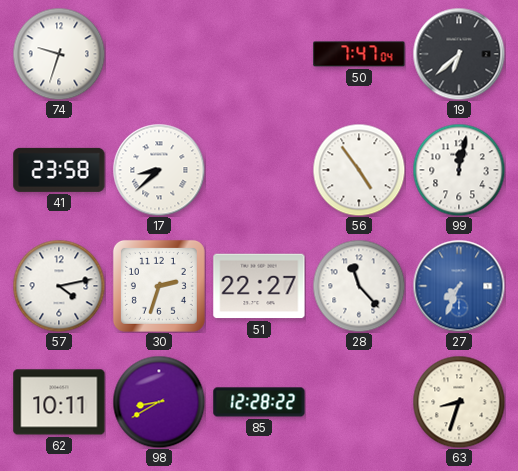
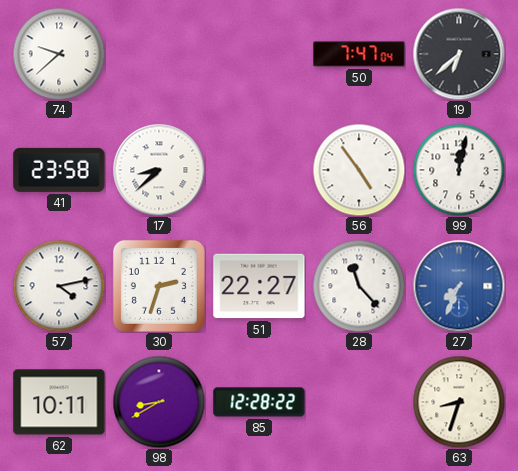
74: 9:33 -> 9:38
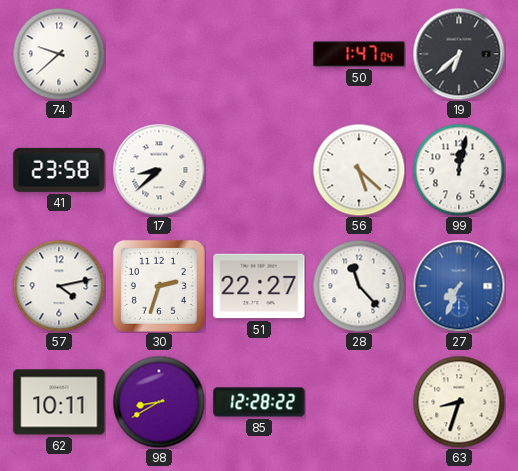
50: 7:47 -> 1:47
56: 4:54 -> 5:22
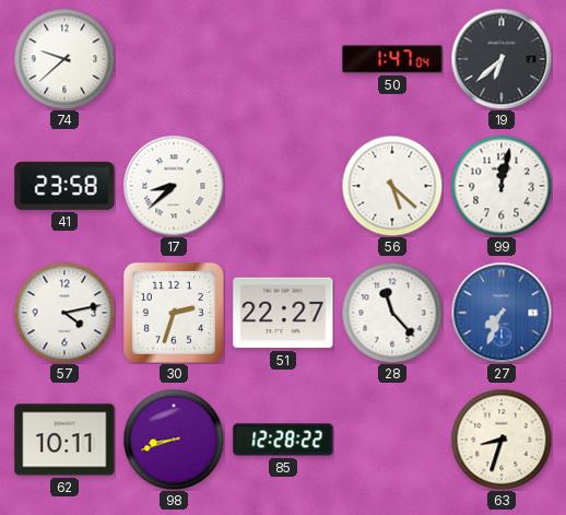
98: 8:40 -> 8:42
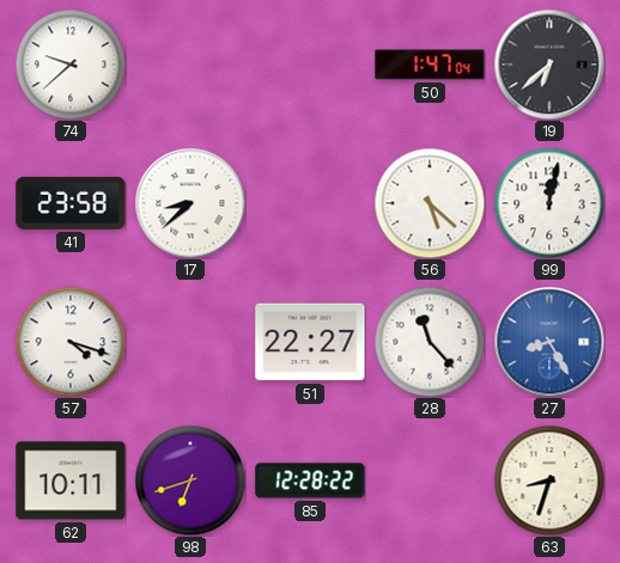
57: 4:13 -> 4:18
30: 2:33 -> none
27: 7:34 -> 8:25
98: 8:42 -> 6:42
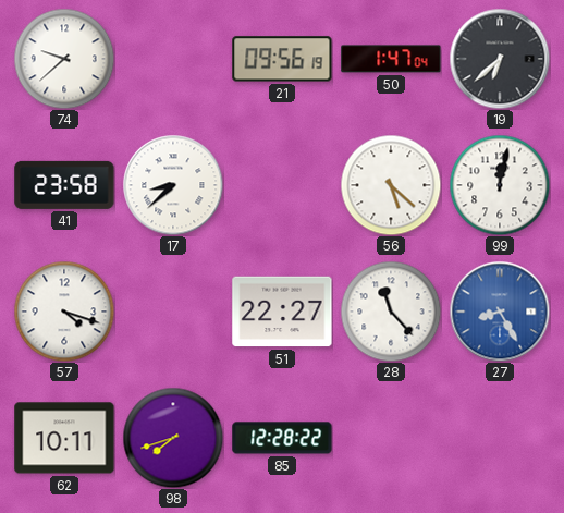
21: none -> 09:56
98: 6:42 -> 7:42
63: 8:33 -> none
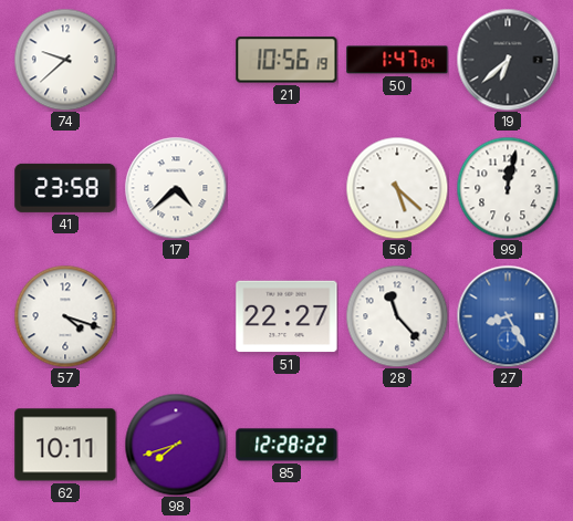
21: 09:56 -> 10:56
17: 8:38 -> 4:38
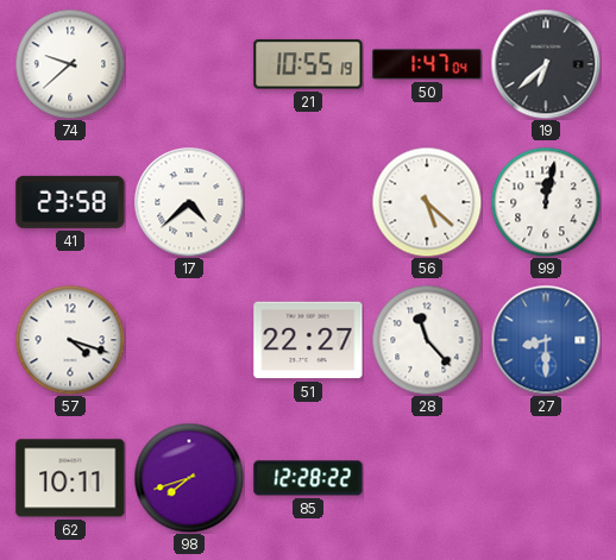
21: 10:56 -> 10:55
27: 8:25 -> 8:30
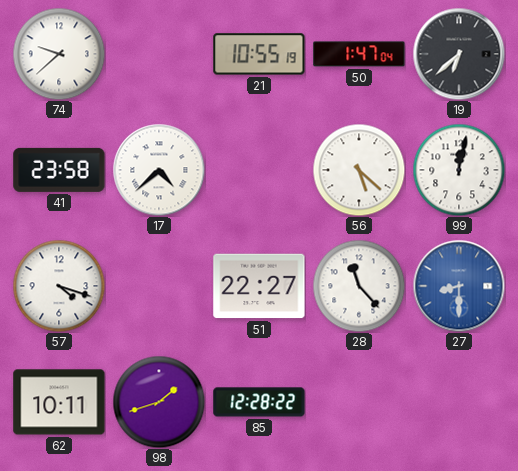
98: 7:42 -> 1:42
